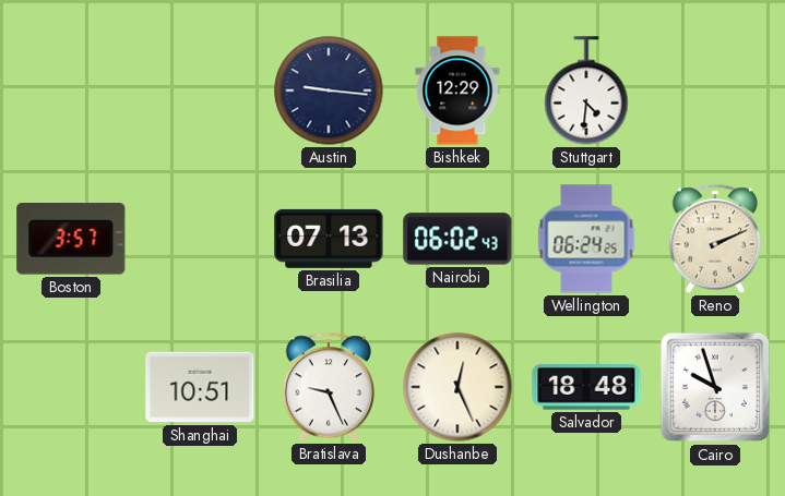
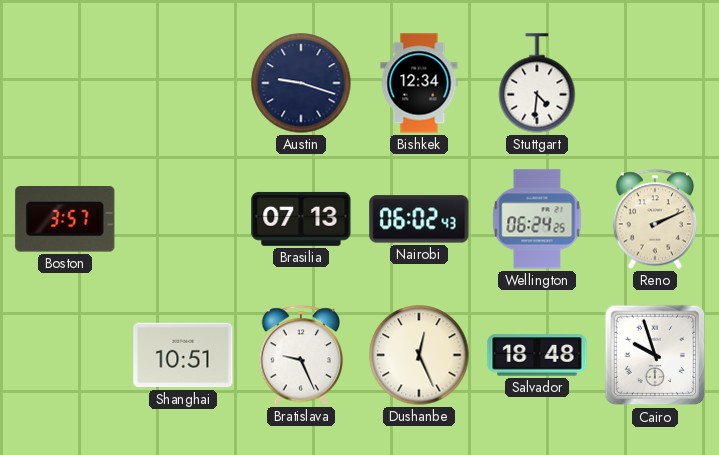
Austin: 9:16 -> 9:18
Bishkek: 12:29 -> 12:34
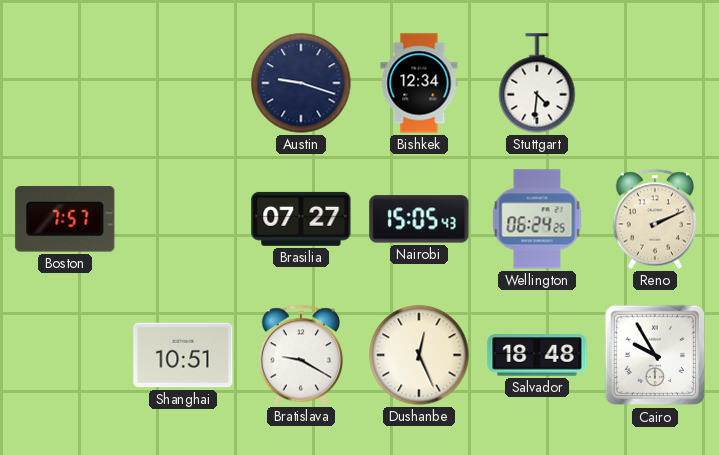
Boston: 3:57 -> 7:57
Brasilia: 07:13 -> 07:27
Nairobi: 06:02 -> 15:05
Bratislava: 9:26 -> 9:20
Cairo: 9:57 -> 9:55
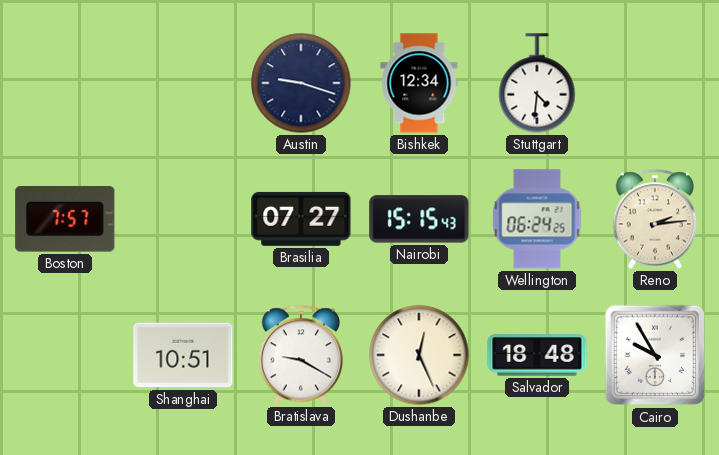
Nairobi: 15:05 -> 15:15
Reno: 2:11 -> 2:14
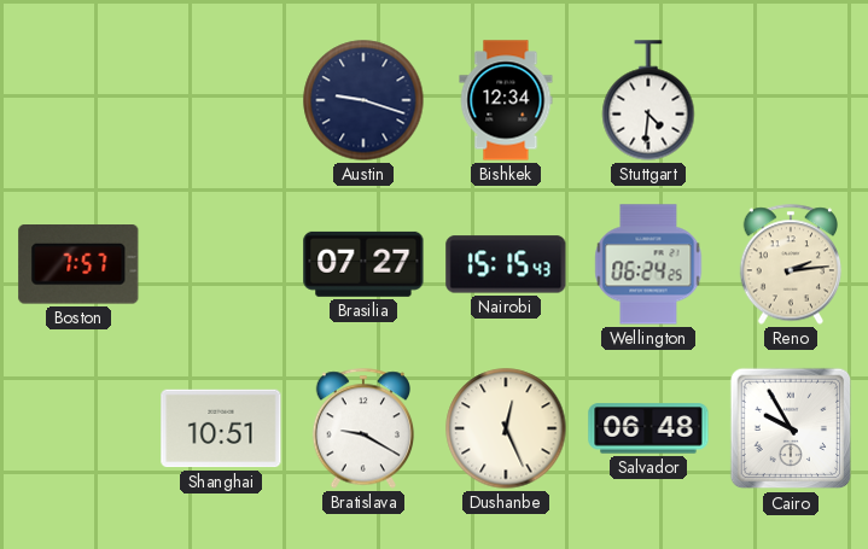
Salvador: 18:48 -> 06:48
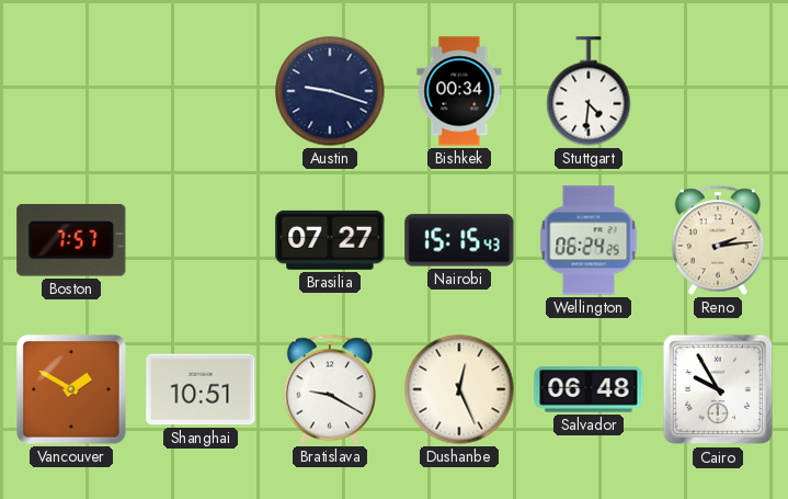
Bishkek: 12:34 -> 00:34
Vancouver: none -> 1:50
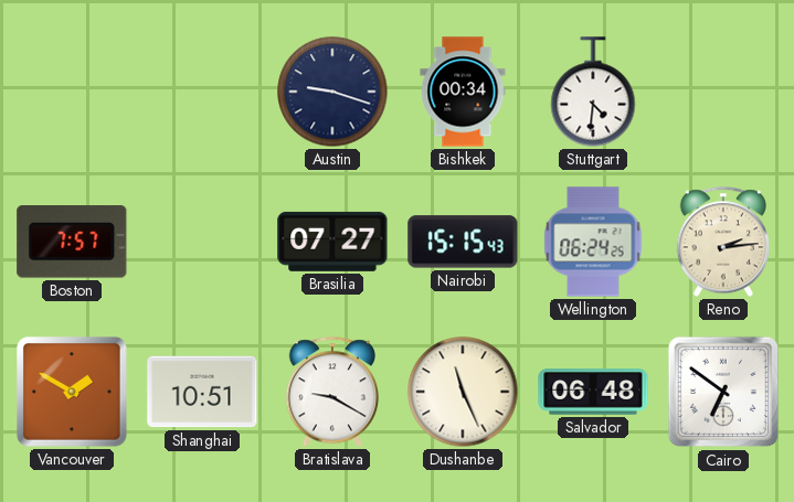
Dushanbe: 12:26 -> 11:26
Cairo: 9:55 -> 6:51
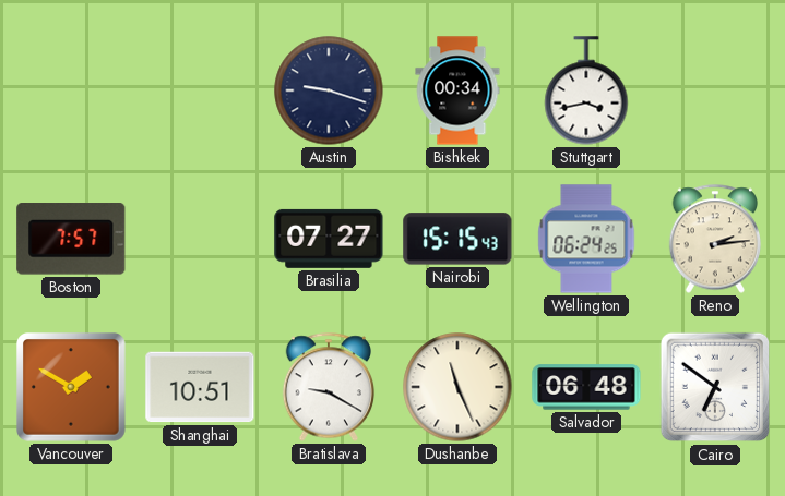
Stuttgart: 4:31 -> 3:43
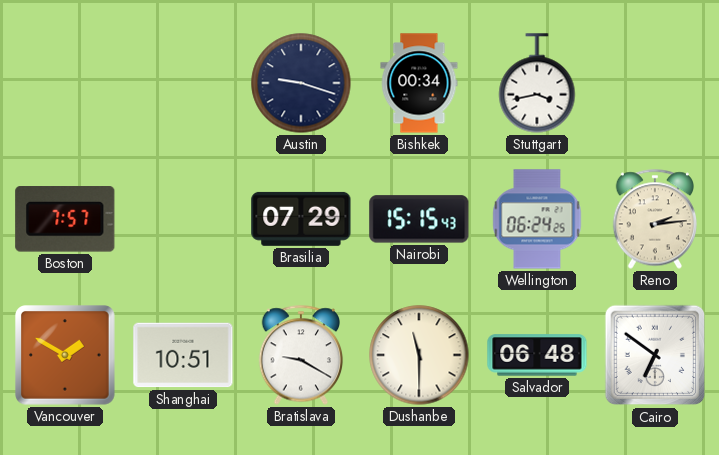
Brasilia: 07:27 -> 07:29
Dushanbe: 11:26 -> 11:30
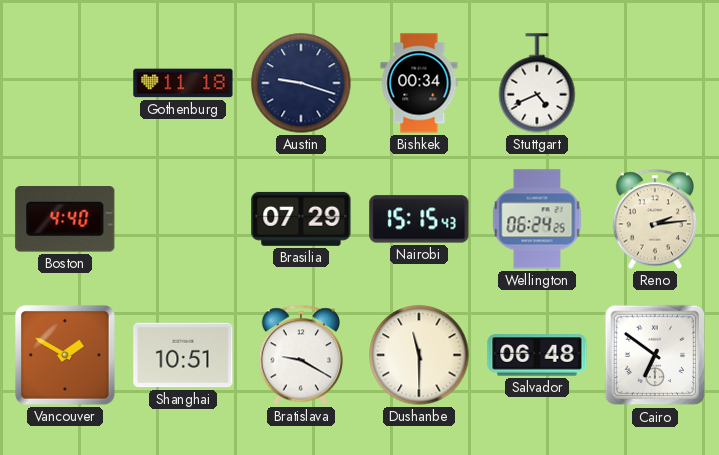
Gothenburg: none -> 11:18
Stuttgart: 3:43 -> 4:41
Boston: 7:57 -> 4:40
